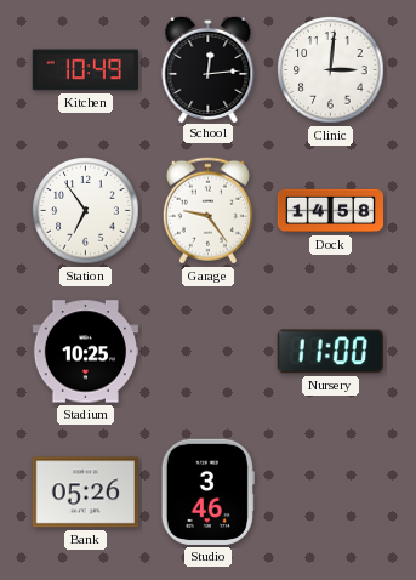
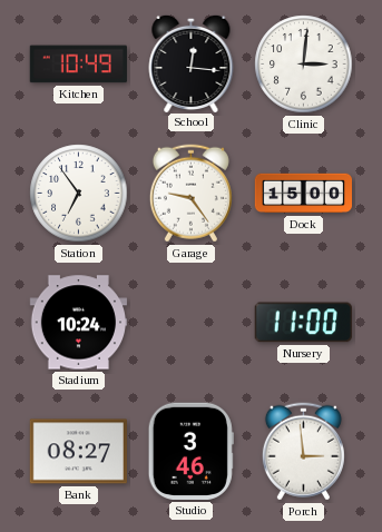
School: 12:14 -> 12:16
Dock: 14:58 -> 15:00
Stadium: 10:25 -> 10:24
Bank: 05:26 -> 08:27
Porch: none -> 2:59
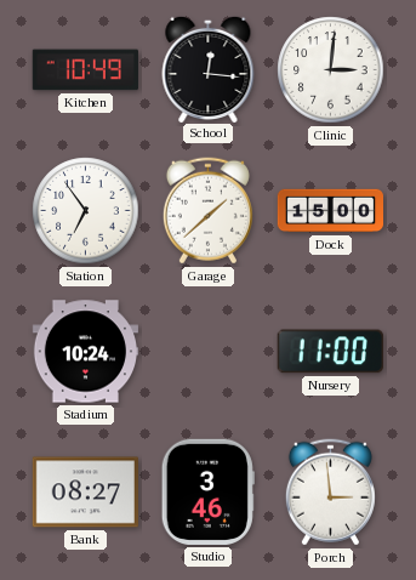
Garage: 9:24 -> 1:38
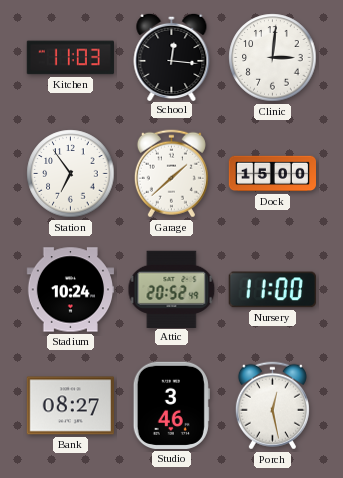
Kitchen: 10:49 -> 11:03
Attic: none -> 20:52
Porch: 2:59 -> 12:28
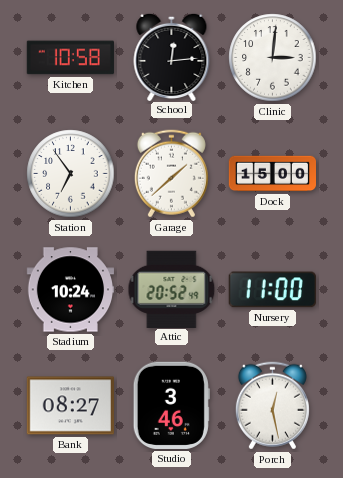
Kitchen: 11:03 -> 10:58
School: 12:16 -> 12:14
